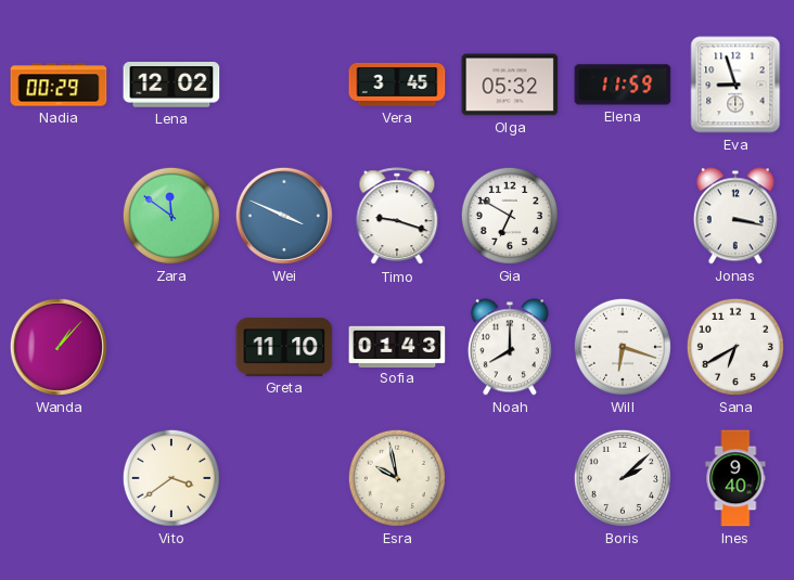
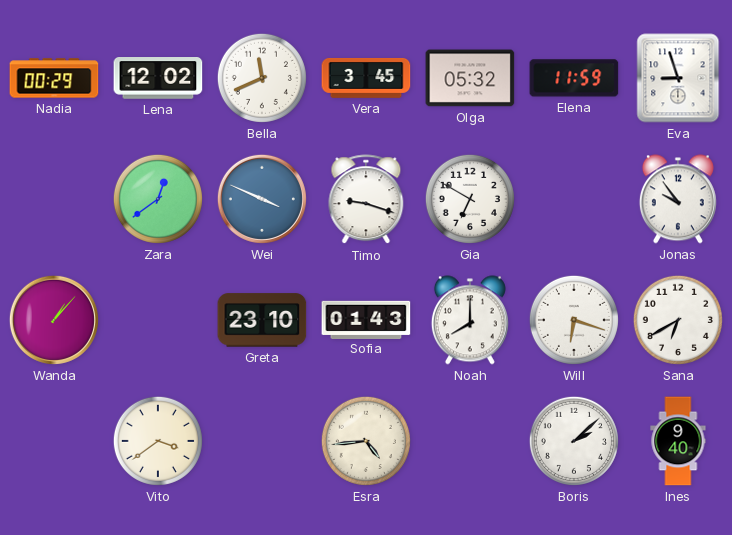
Bella: none -> 11:41
Zara: 11:51 -> 12:39
Jonas: 3:17 -> 9:54
Greta: 11:10 -> 23:10
Esra: 9:58 -> 4:44
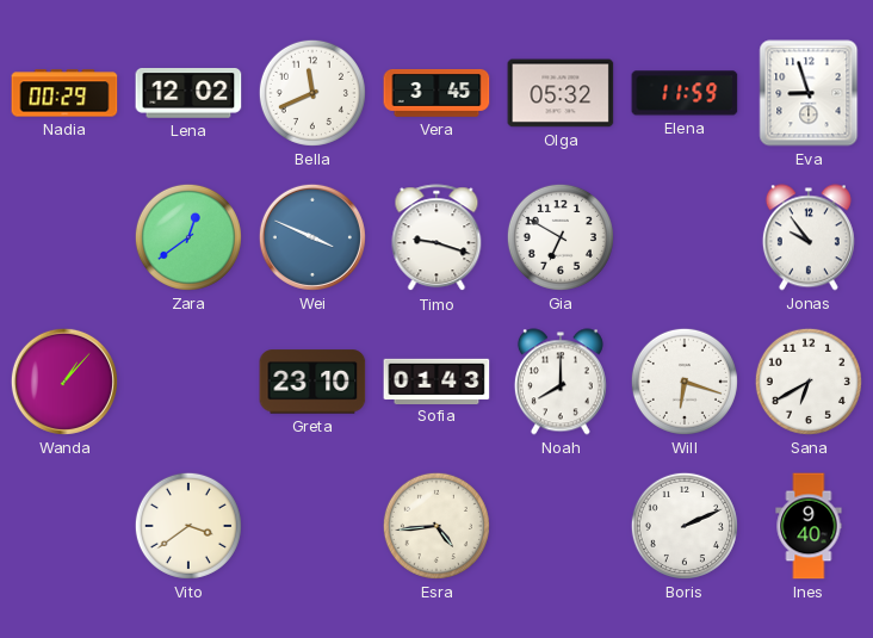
Boris: 2:08 -> 2:11
